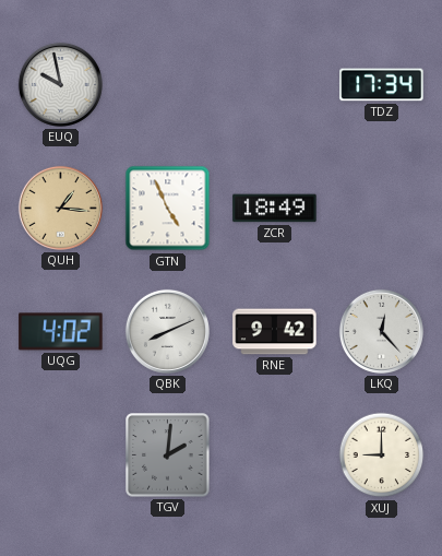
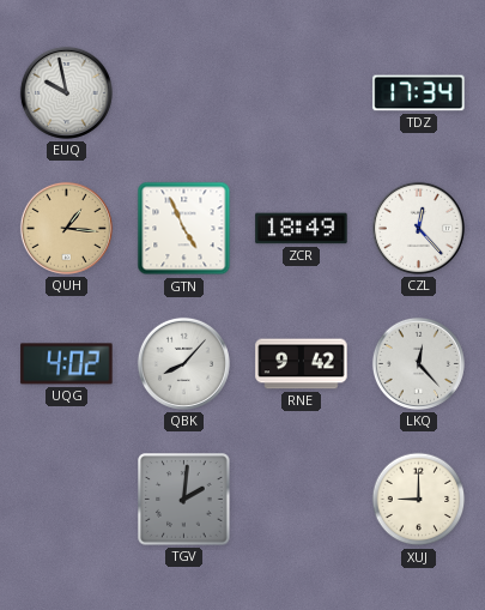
CZL: none -> 12:23
QBK: 8:11 -> 8:07
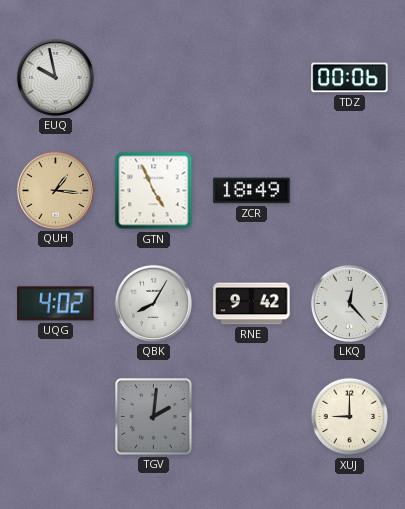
TDZ: 17:34 -> 00:06
CZL: 12:23 -> none
QBK: 8:07 -> 8:05
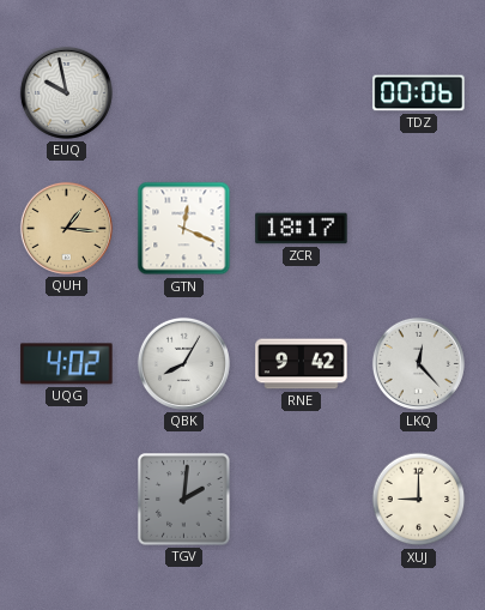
GTN: 4:56 -> 12:19
ZCR: 18:49 -> 18:17
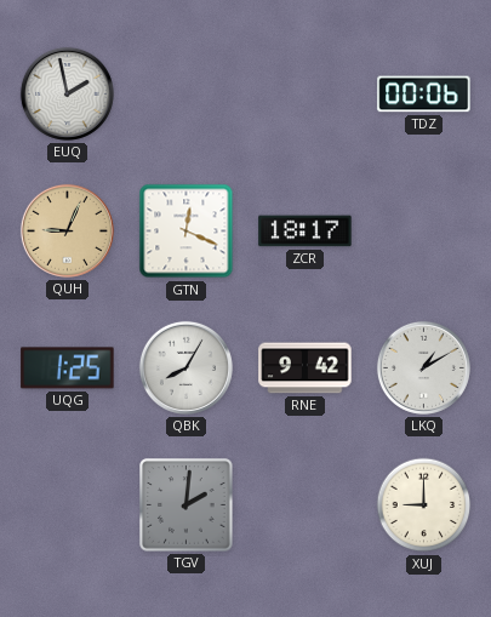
EUQ: 9:58 -> 1:58
QUH: 1:16 -> 9:04
UQG: 4:02 -> 1:25
LKQ: 12:23 -> 1:10
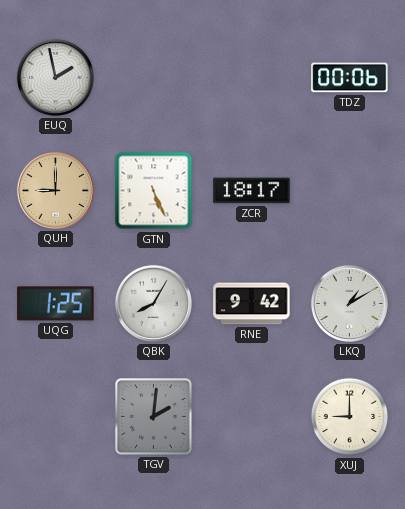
QUH: 9:04 -> 9:00
GTN: 12:19 -> 5:26
